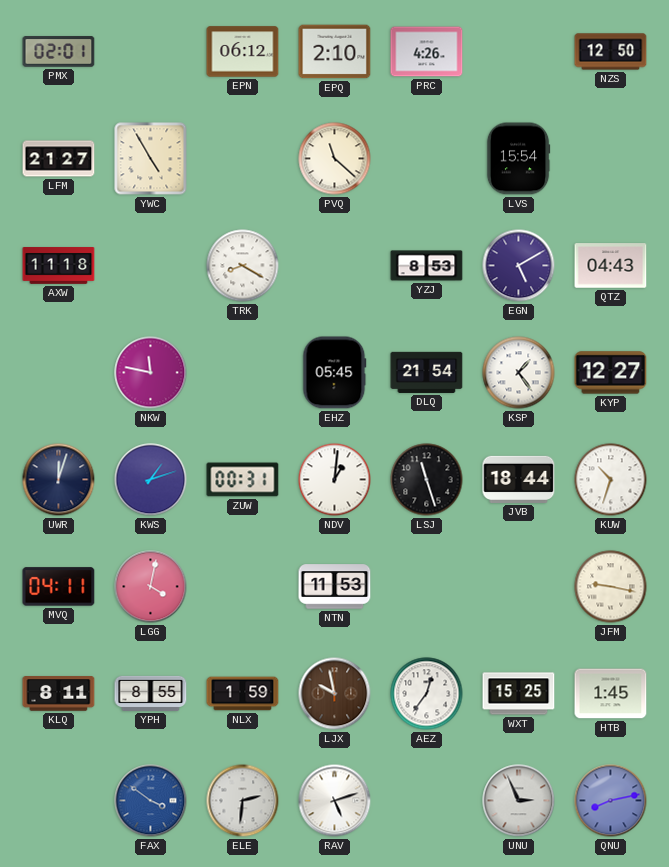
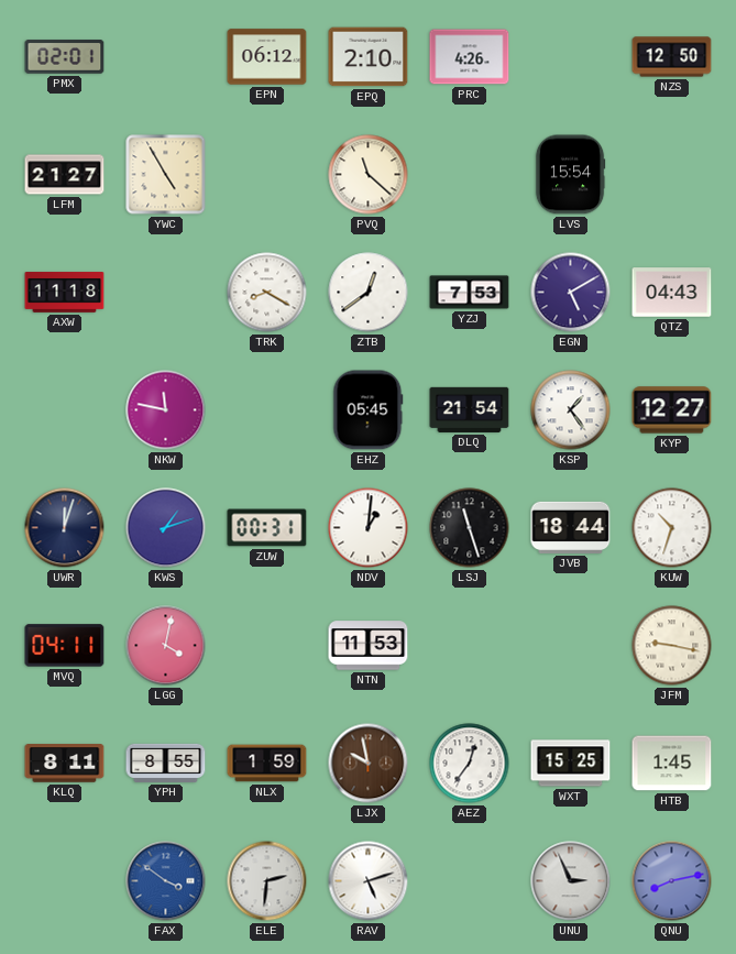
ZTB: none -> 12:39
YZJ: 8:53 -> 7:53
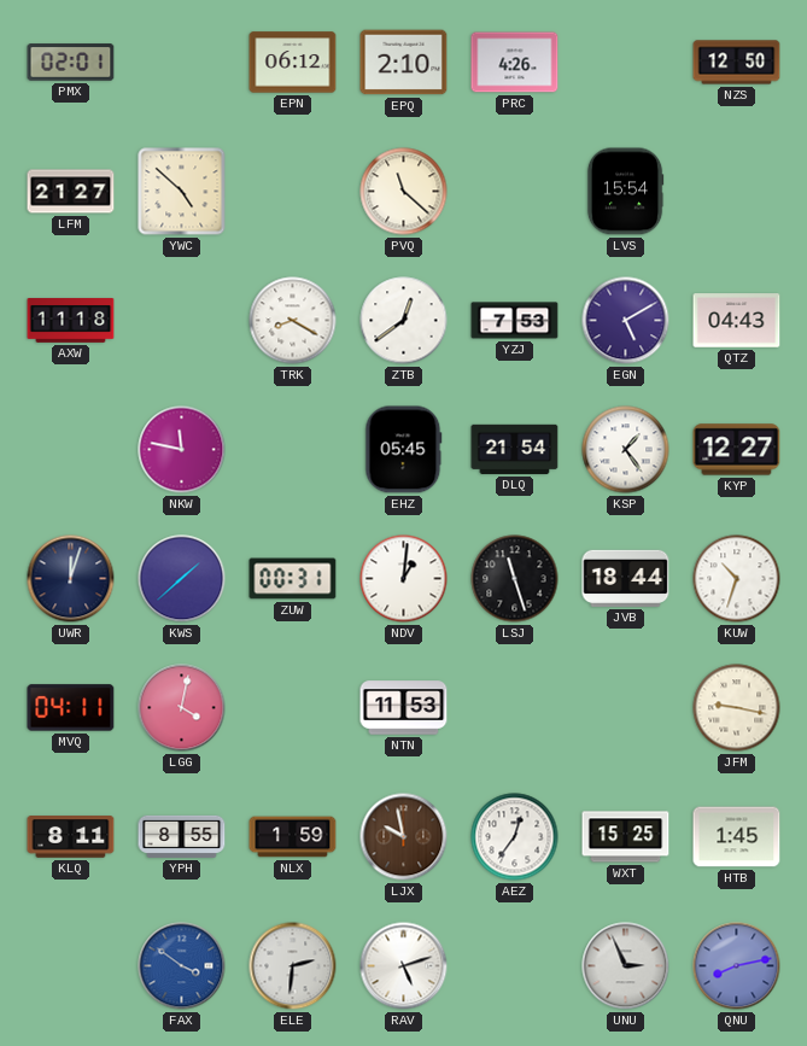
YWC: 4:55 -> 4:52
KWS: 1:12 -> 1:38
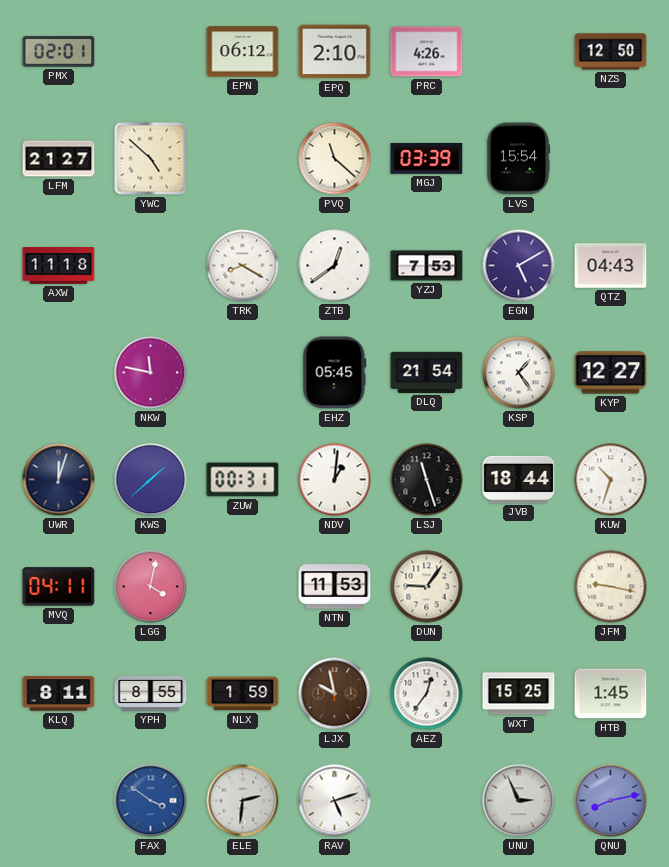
MGJ: none -> 03:39
DUN: none -> 9:06
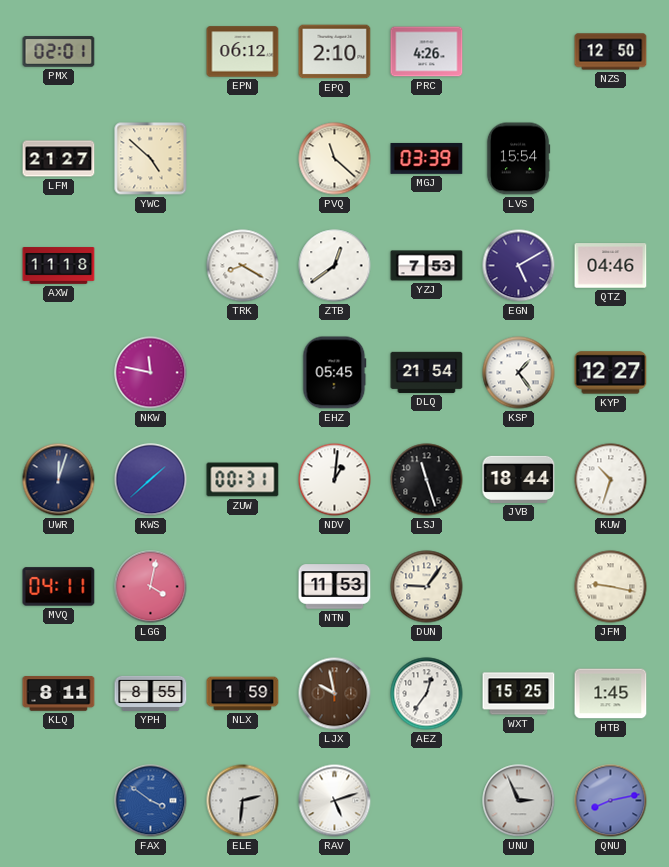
QTZ: 04:43 -> 04:46
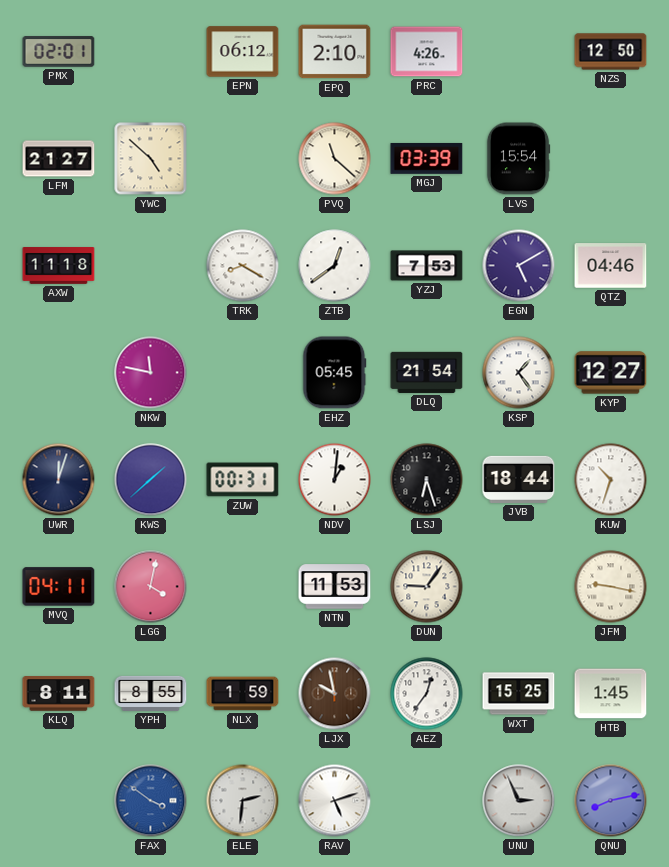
LSJ: 11:27 -> 6:27
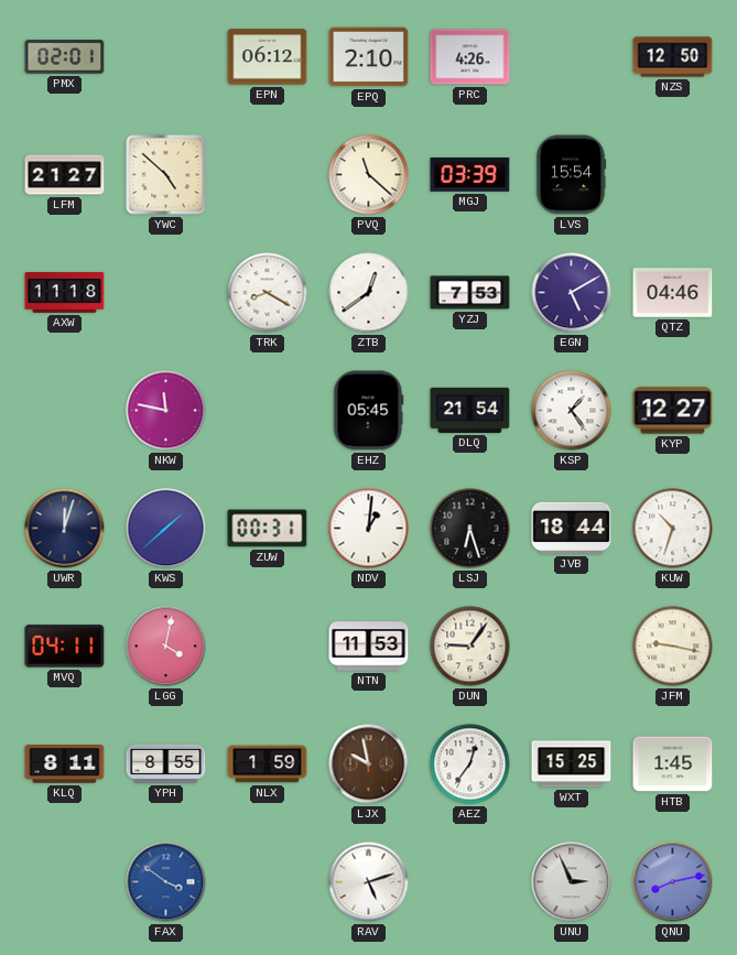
ELE: 2:31 -> none
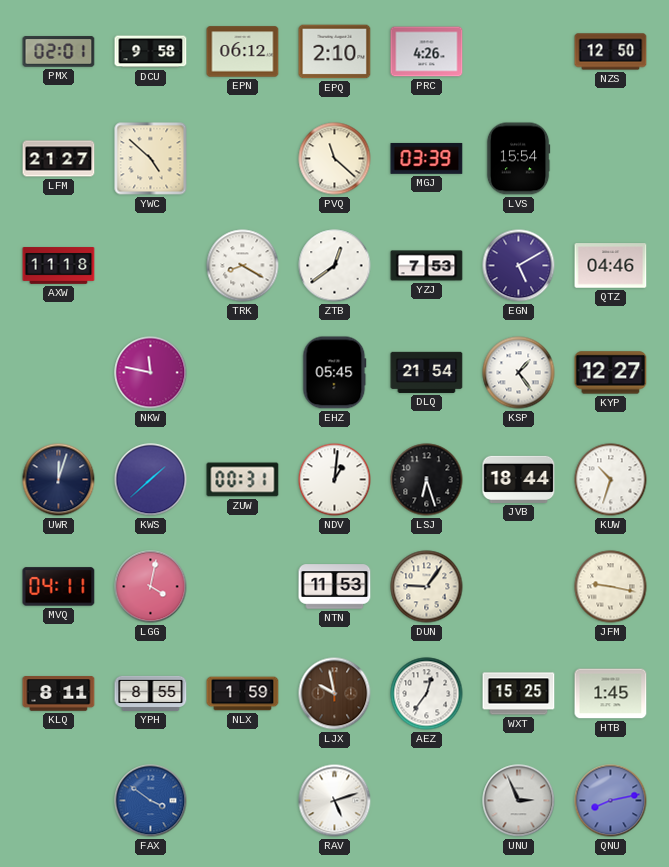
DCU: none -> 9:58
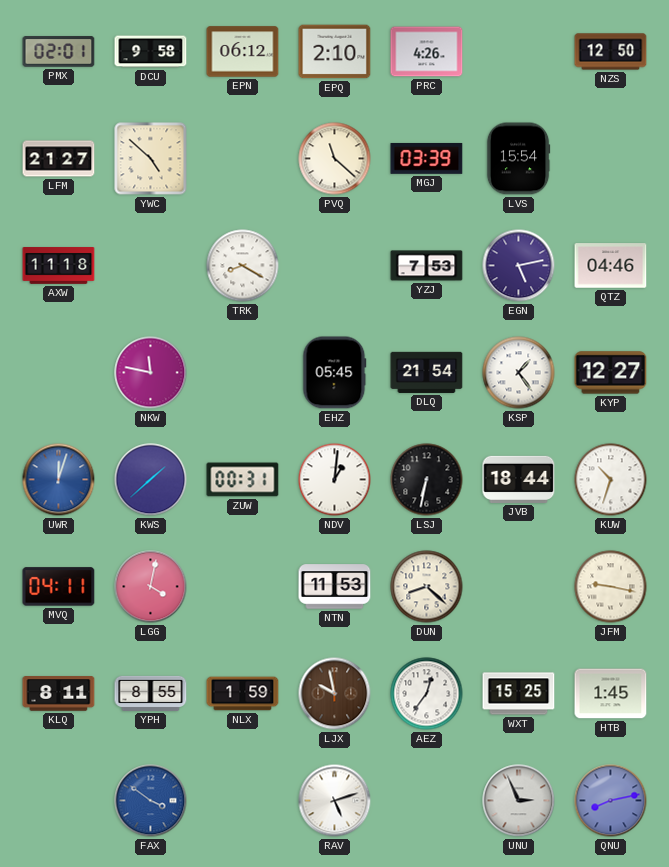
ZTB: 12:39 -> none
EGN: 5:10 -> 5:13
UWR dial: navy -> blue
LSJ: 6:27 -> 6:32
DUN: 9:06 -> 8:22
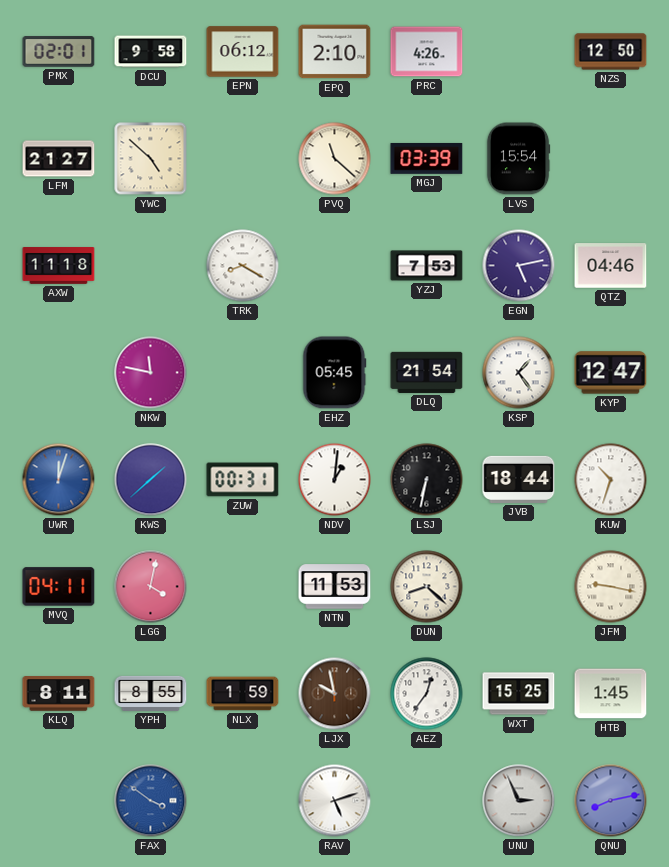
KYP: 12:27 -> 12:47
